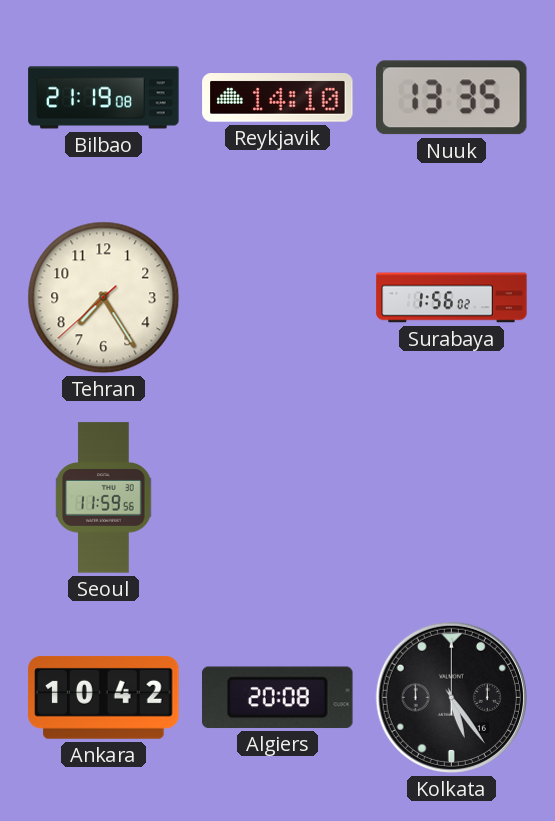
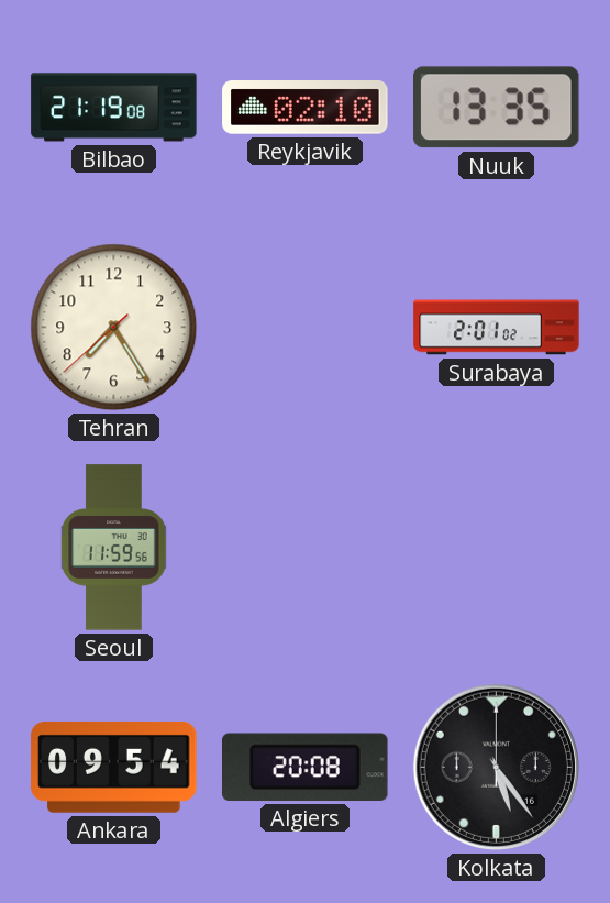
Reykjavik: 14:10 -> 02:10
Surabaya: 1:56 -> 2:01
Ankara: 10:42 -> 09:54
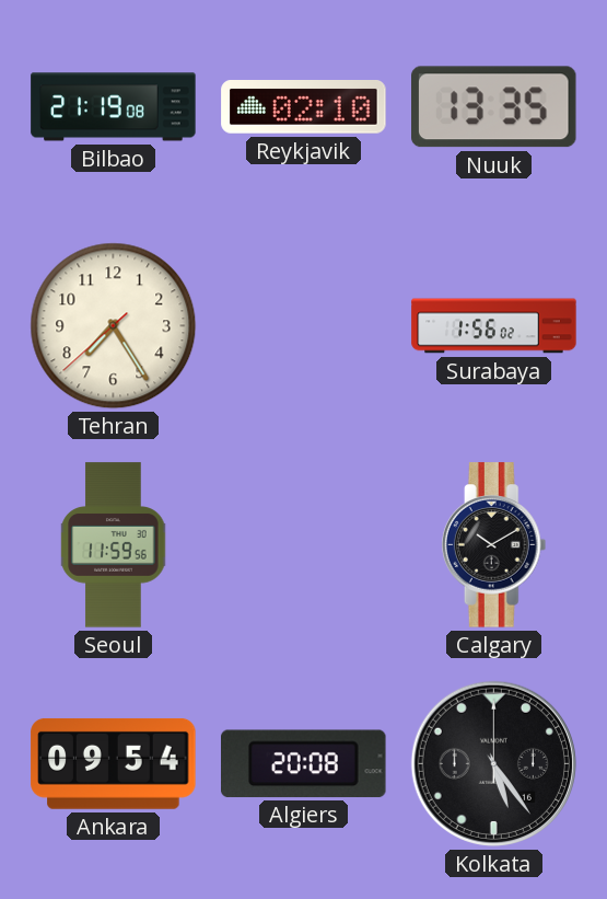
Surabaya: 2:01 -> 1:56
Calgary: none -> 10:10
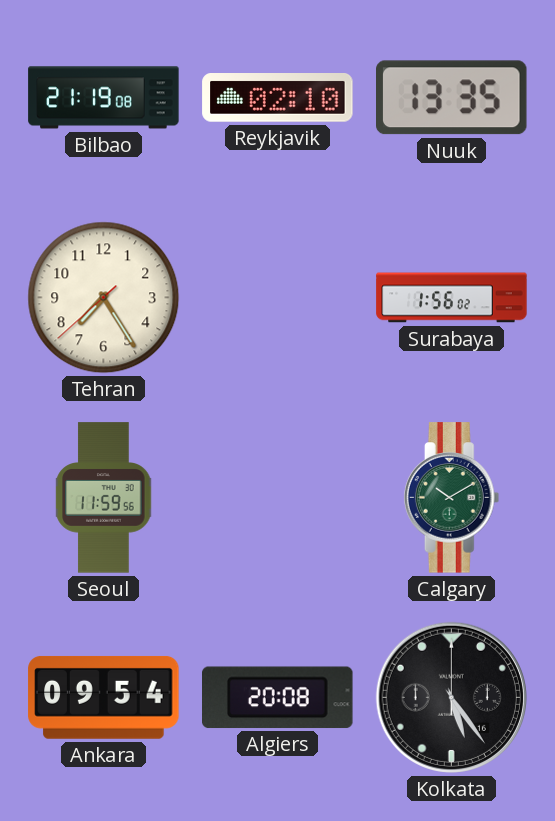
Calgary dial: black -> green
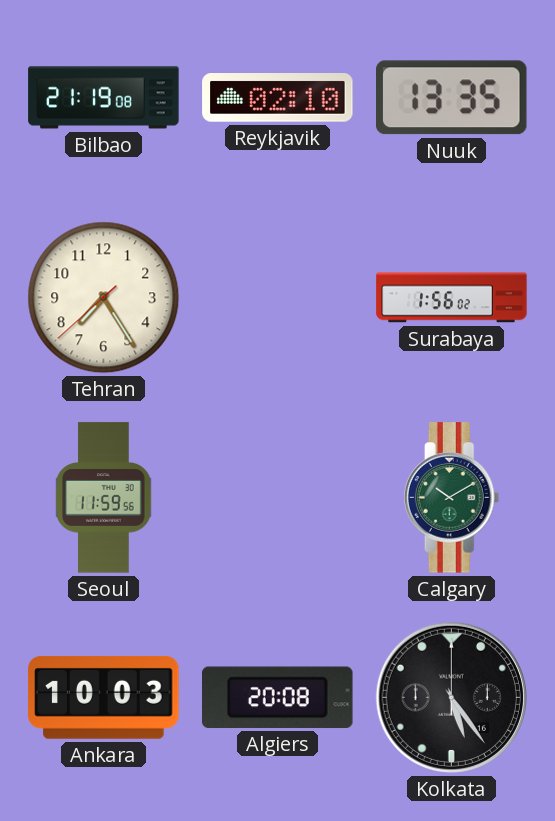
Ankara: 09:54 -> 10:03
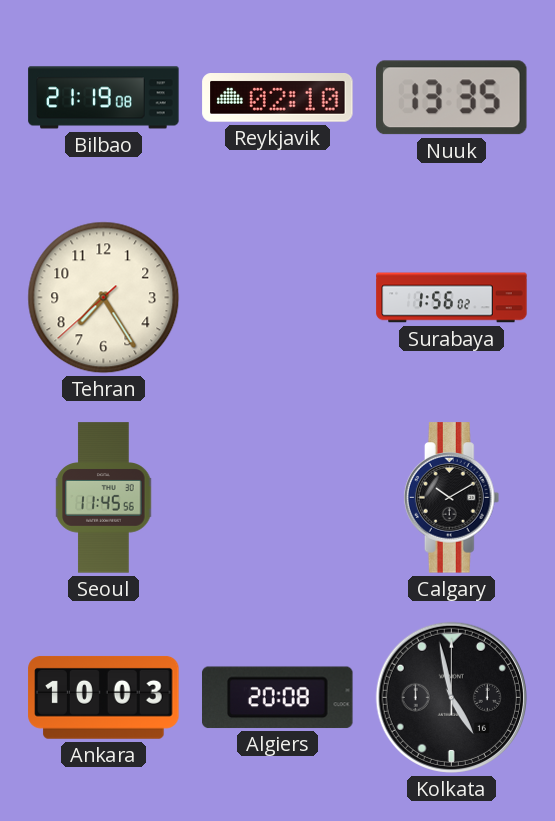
Seoul: 11:59 -> 11:45
Calgary dial: green -> black
Kolkata: 5:24 -> 4:58
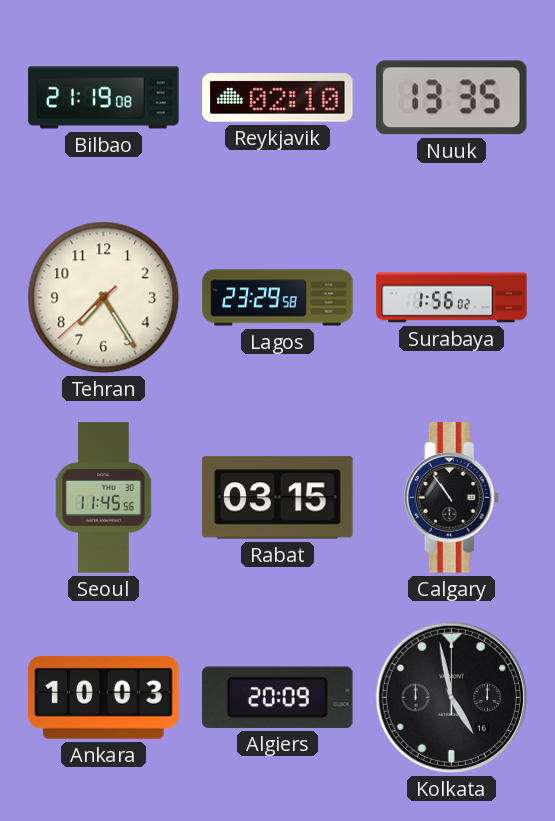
Lagos: none -> 23:29
Rabat: none -> 03:15
Calgary: 10:10 -> 10:54
Algiers: 20:08 -> 20:09
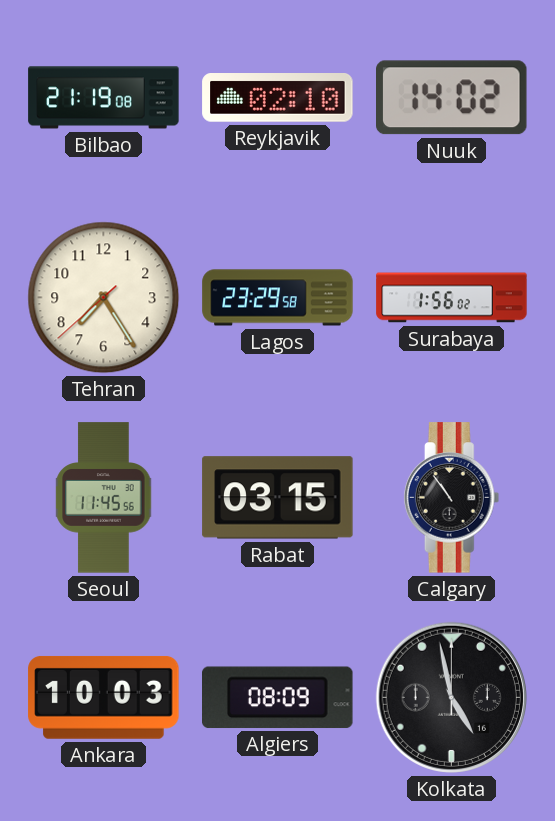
Nuuk: 13:35 -> 14:02
Algiers: 20:09 -> 08:09
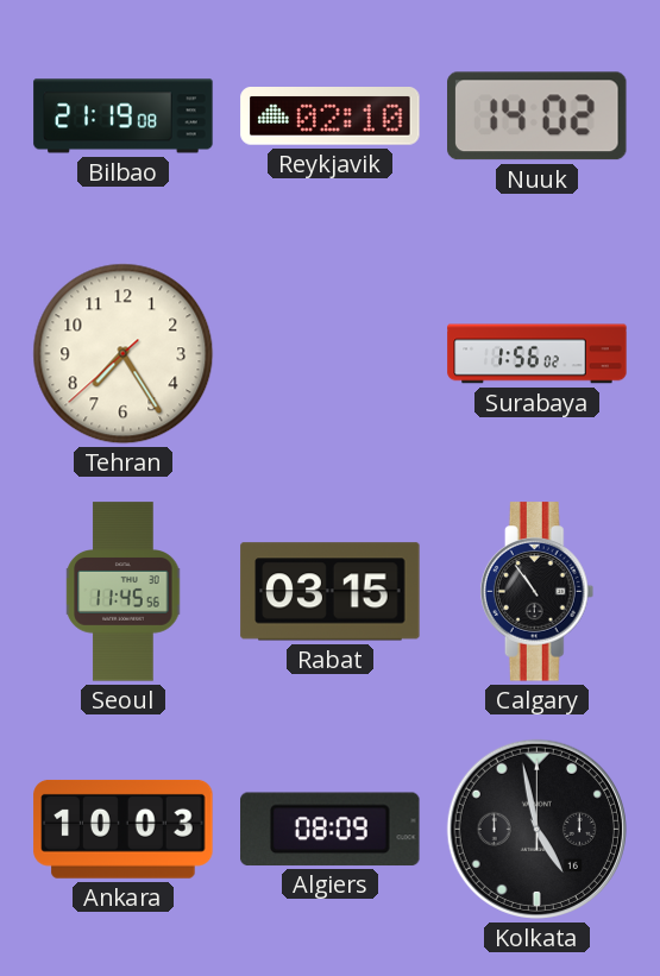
Lagos: 23:29 -> none
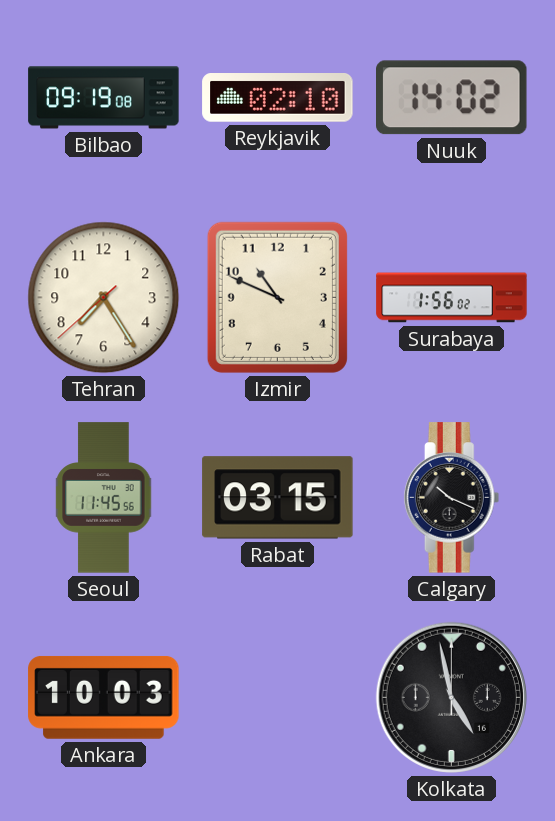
Bilbao: 21:19 -> 09:19
Izmir: none -> 10:49
Calgary: 10:54 -> 10:19
Algiers: 08:09 -> none
